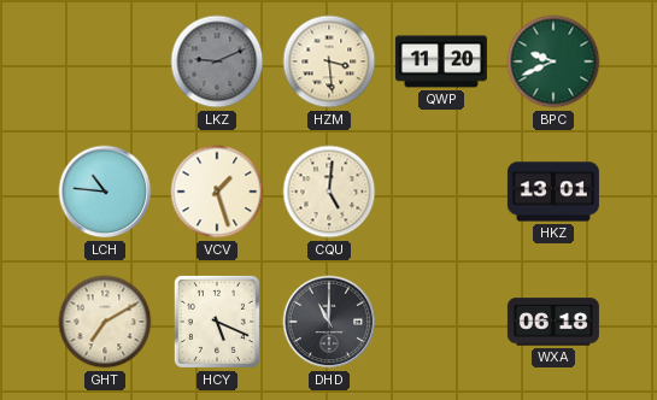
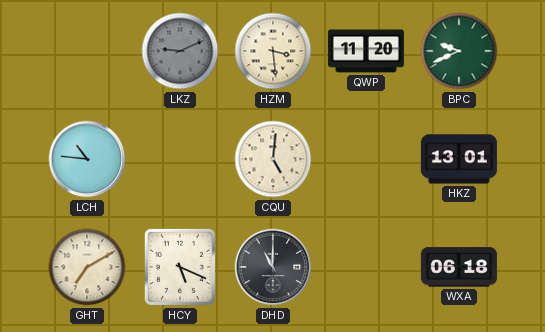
VCV: 1:27 -> none
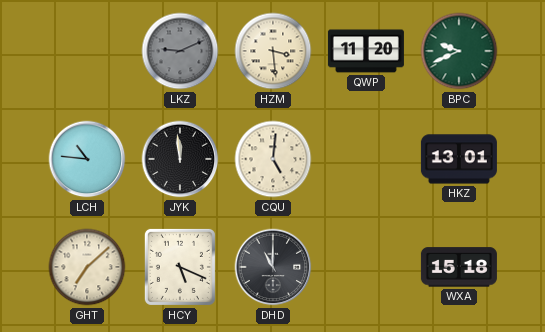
JYK: none -> 11:59
GHT: 7:10 -> 7:08
WXA: 06:18 -> 15:18
